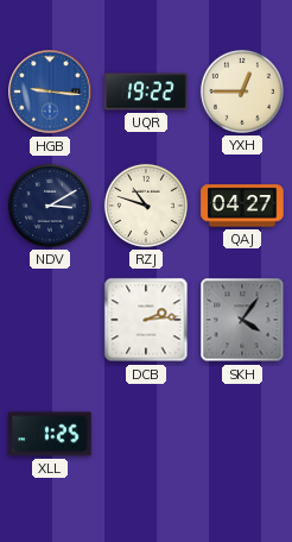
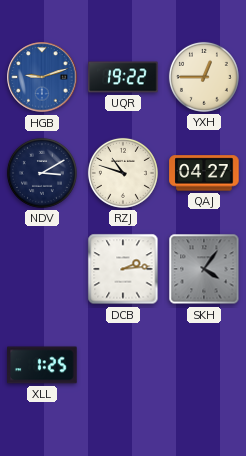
HGB: 9:16 -> 9:12
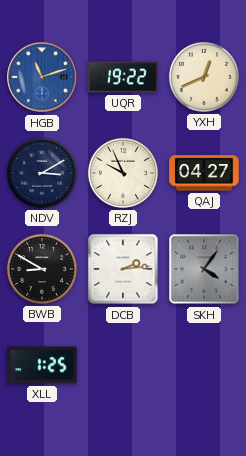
HGB: 9:12 -> 11:12
YXH: 12:45 -> 12:41
RZJ: 10:48 -> 9:56
BWB: none -> 8:50
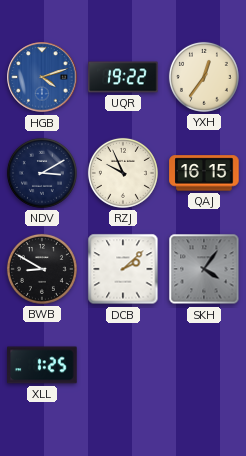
HGB: 11:12 -> 4:12
YXH: 12:41 -> 12:36
QAJ: 04:27 -> 16:15
DCB: 2:14 -> 2:08
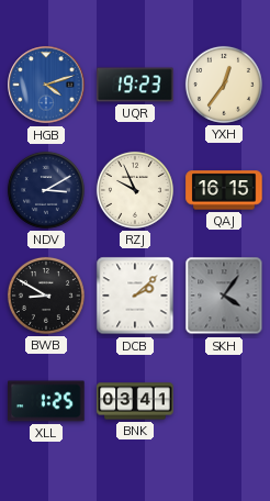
UQR: 19:22 -> 19:23
BNK: none -> 03:41
